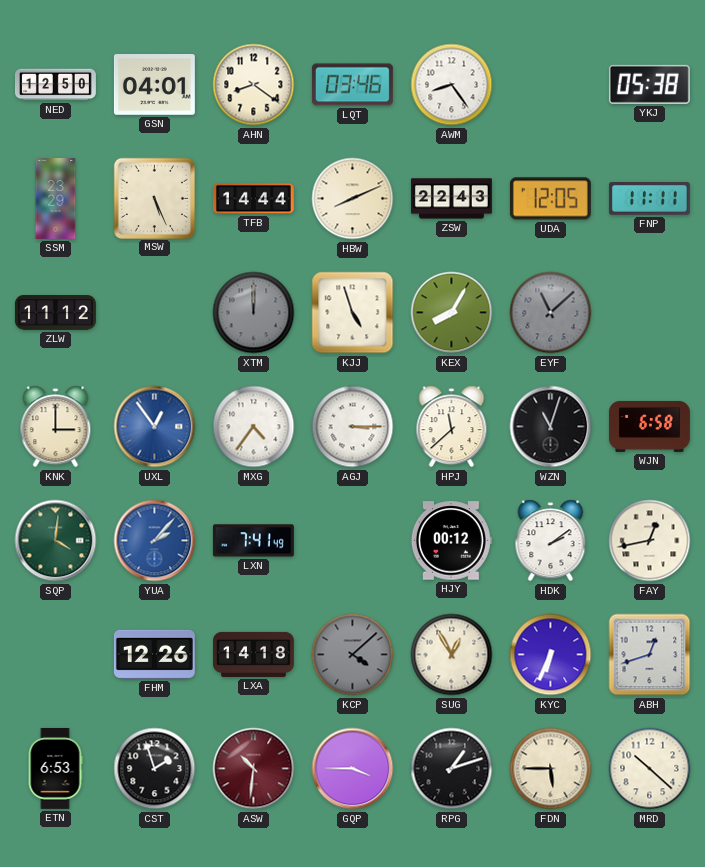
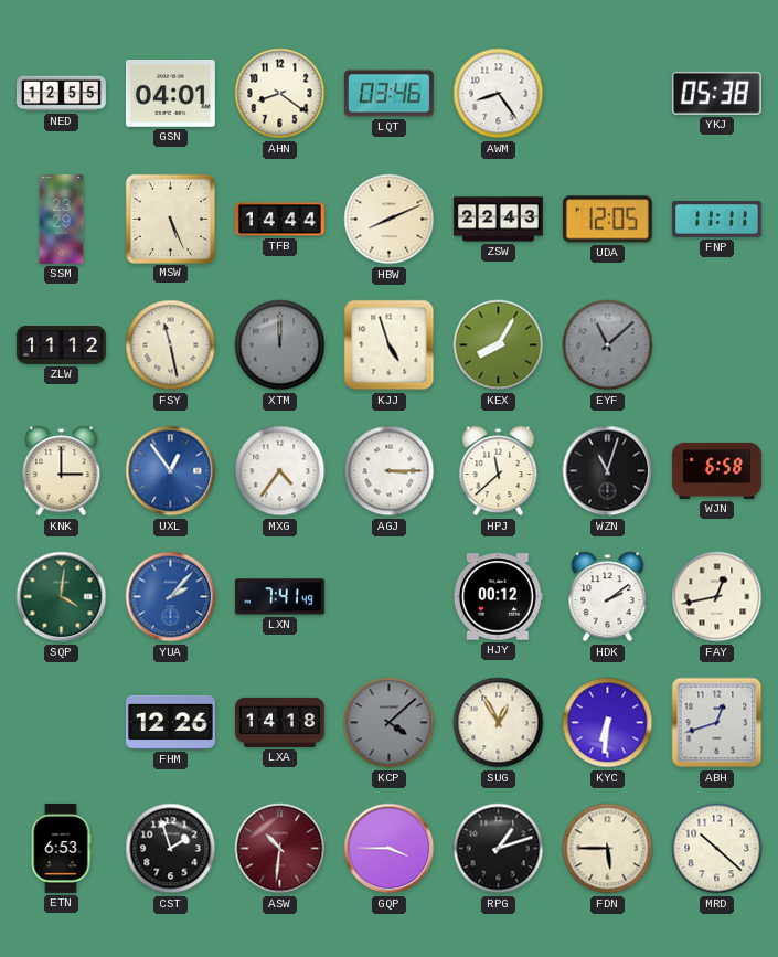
NED: 12:50 -> 12:55
FSY: none -> 11:28
KYC: 6:34 -> 6:31
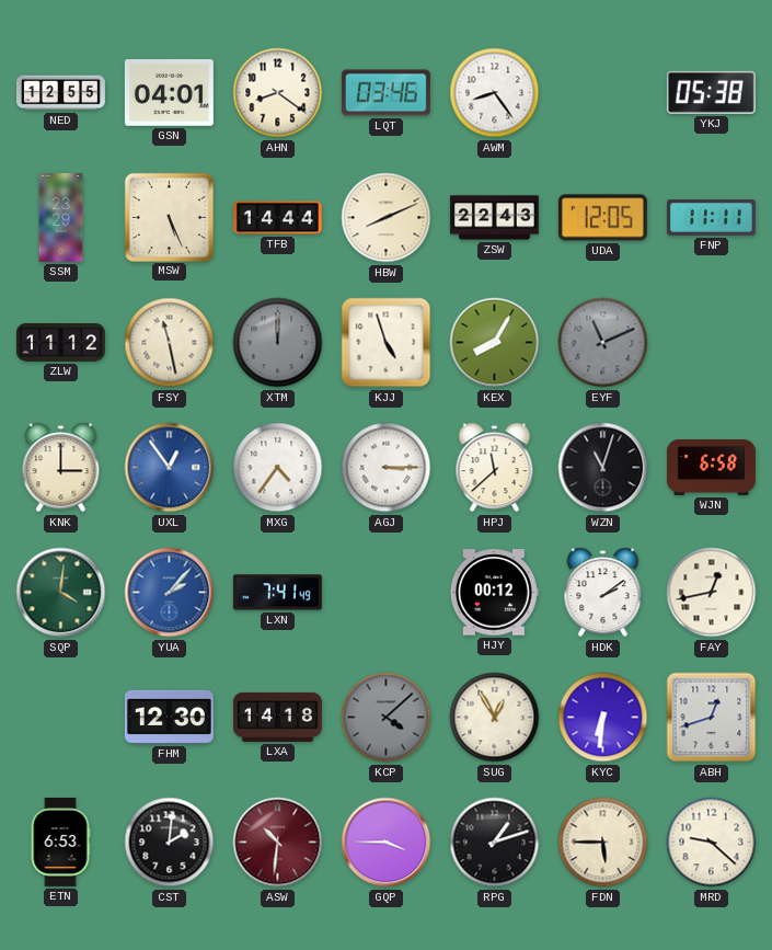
EYF: 11:08 -> 11:11
FHM: 12:26 -> 12:30
CST: 1:57 -> 2:01
MRD: 10:22 -> 9:22
